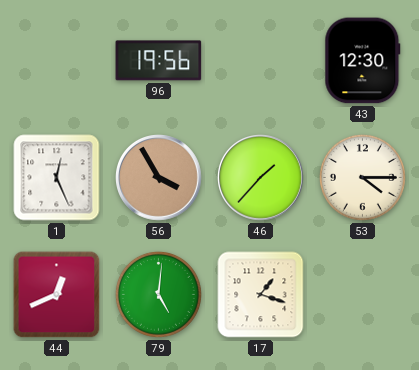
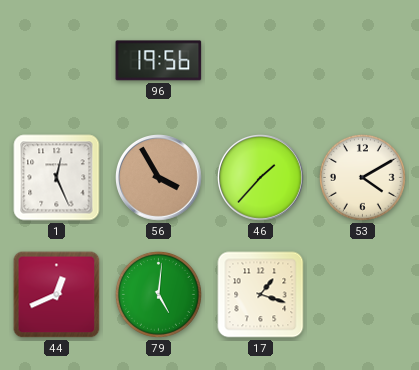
43: 12:30 -> none
53: 4:15 -> 4:10
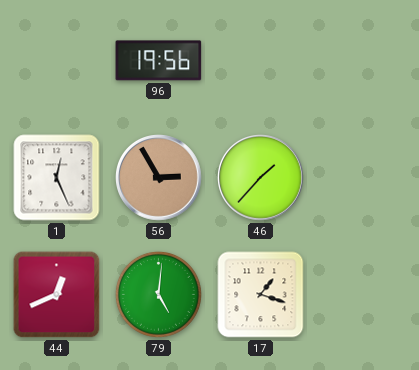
56: 3:55 -> 2:55
53: 4:10 -> none
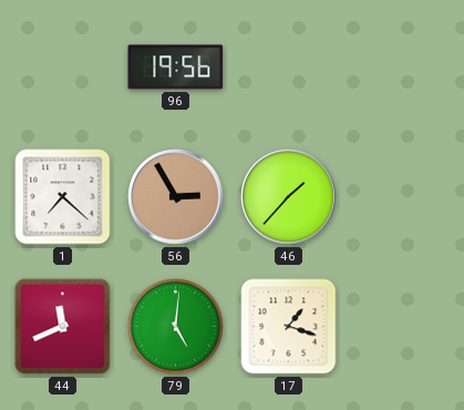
1: 12:26 -> 7:22
44: 12:41 -> 11:41
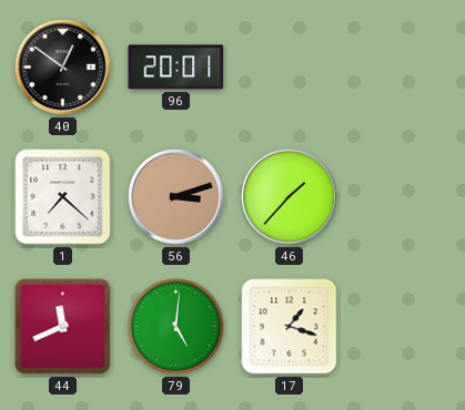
40: none -> 12:51
96: 19:56 -> 20:01
56: 2:55 -> 3:12
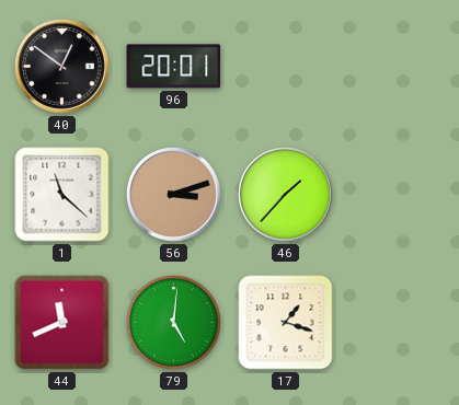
1: 7:22 -> 11:22
